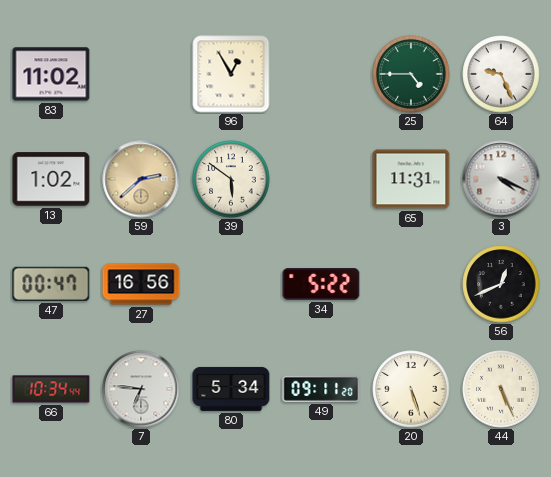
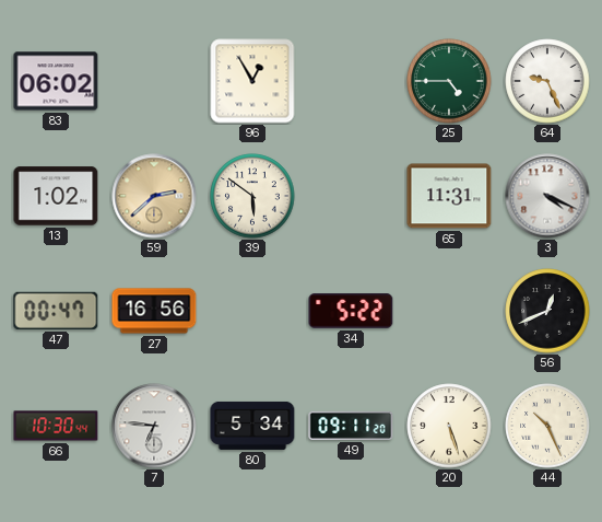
83: 11:02 -> 06:02
66: 10:34 -> 10:30
44: 5:26 -> 10:26
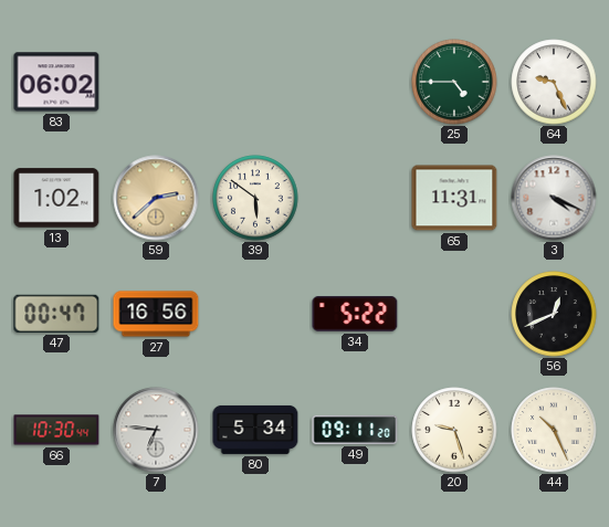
96: 12:55 -> none
20: 5:27 -> 9:27
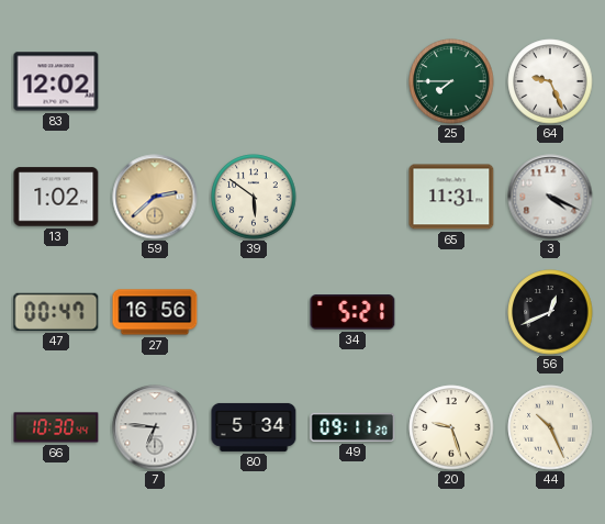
83: 06:02 -> 12:02
25: 4:45 -> 7:45
34: 5:22 -> 5:21
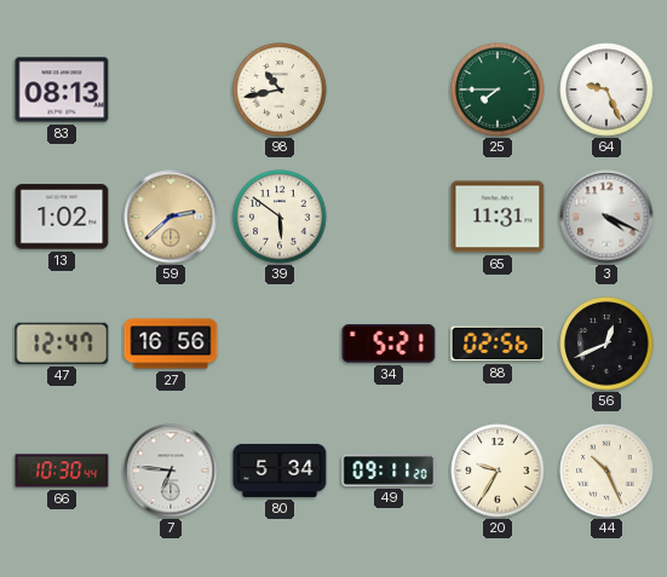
83: 12:02 -> 08:13
98: none -> 10:43
47: 00:47 -> 12:47
88: none -> 02:56
20: 9:27 -> 9:35
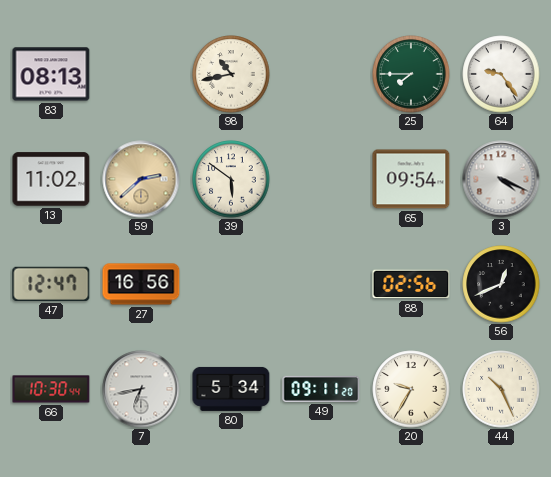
64: 9:26 -> 9:24
13: 1:02 -> 11:02
65: 11:31 -> 09:54
34: 5:21 -> none
7: 6:46 -> 6:43
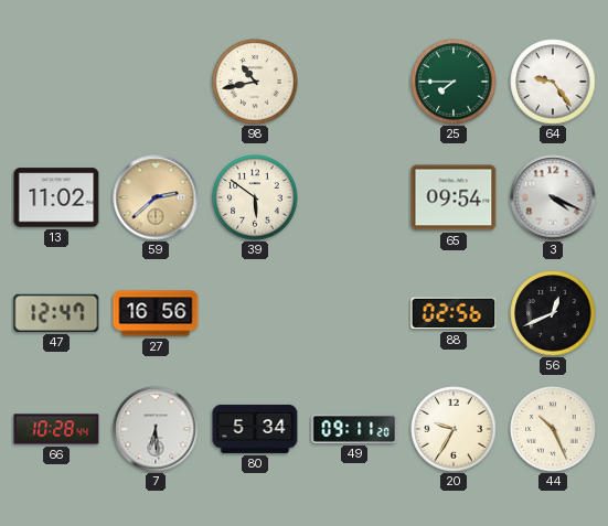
83: 08:13 -> none
66: 10:30 -> 10:28
7: 6:43 -> 6:29
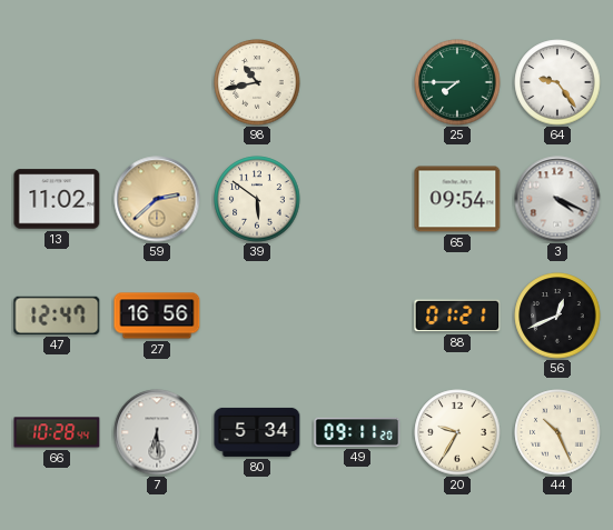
88: 02:56 -> 01:21
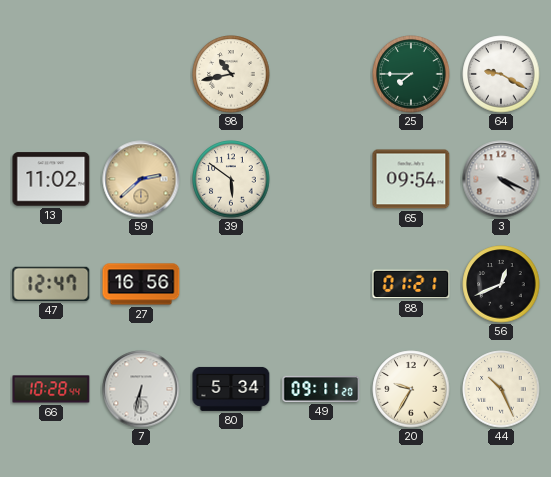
64: 9:24 -> 9:20
7: 6:29 -> 6:32
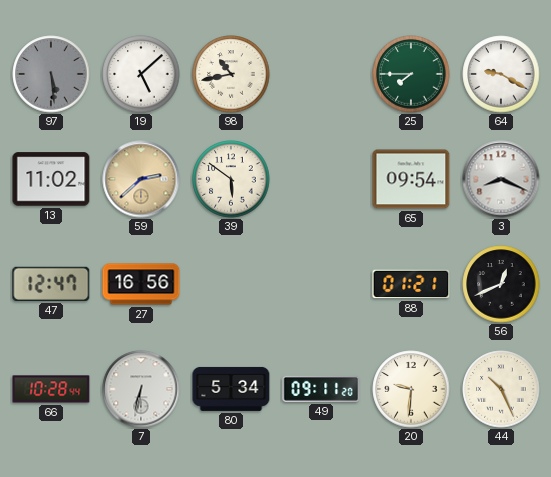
97: none -> 5:29
19: none -> 5:08
3: 4:19 -> 8:19
20: 9:35 -> 9:31
